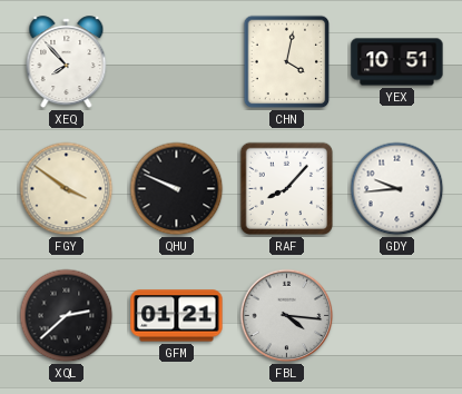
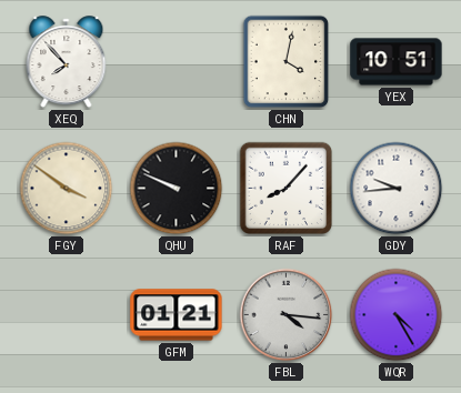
XQL: 2:38 -> none
WQR: none -> 4:25
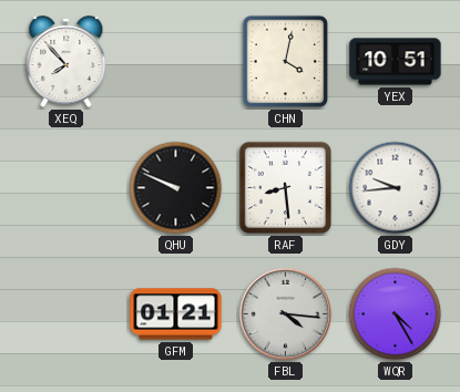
FGY: 3:51 -> none
RAF: 8:07 -> 8:29
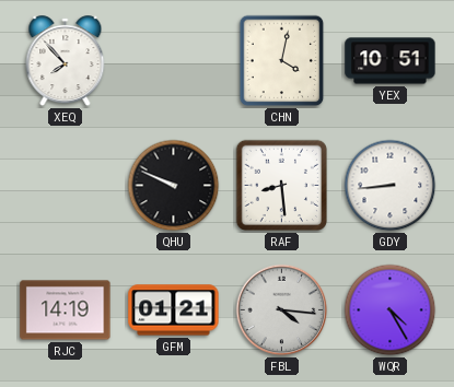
GDY: 9:44 -> 8:44
RJC: none -> 14:19
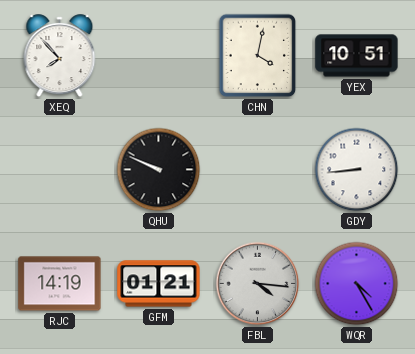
RAF: 8:29 -> none
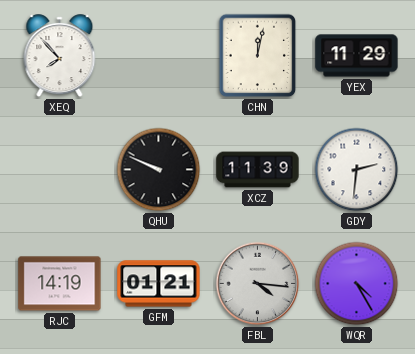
CHN: 4:02 -> 12:02
YEX: 10:51 -> 11:29
XCZ: none -> 11:39
GDY: 8:44 -> 2:31
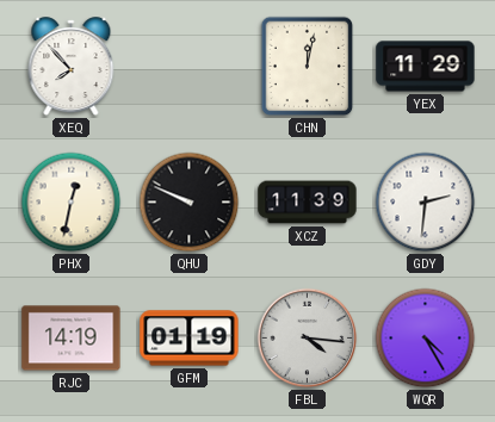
PHX: none -> 12:32
GFM: 01:21 -> 01:19
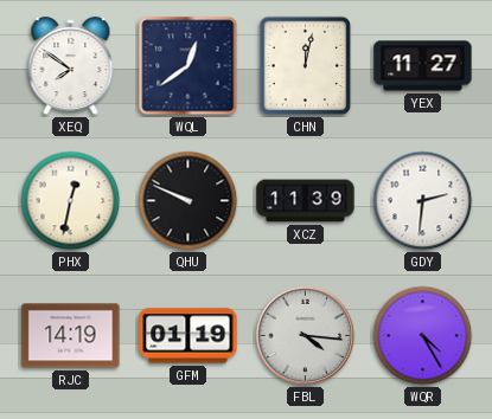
XEQ: 7:53 -> 7:51
WQL: none -> 12:39
YEX: 11:29 -> 11:27
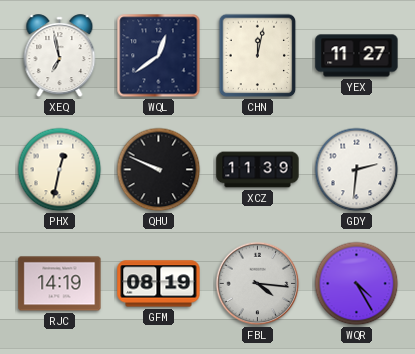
XEQ: 7:51 -> 6:58
GFM: 01:19 -> 08:19
